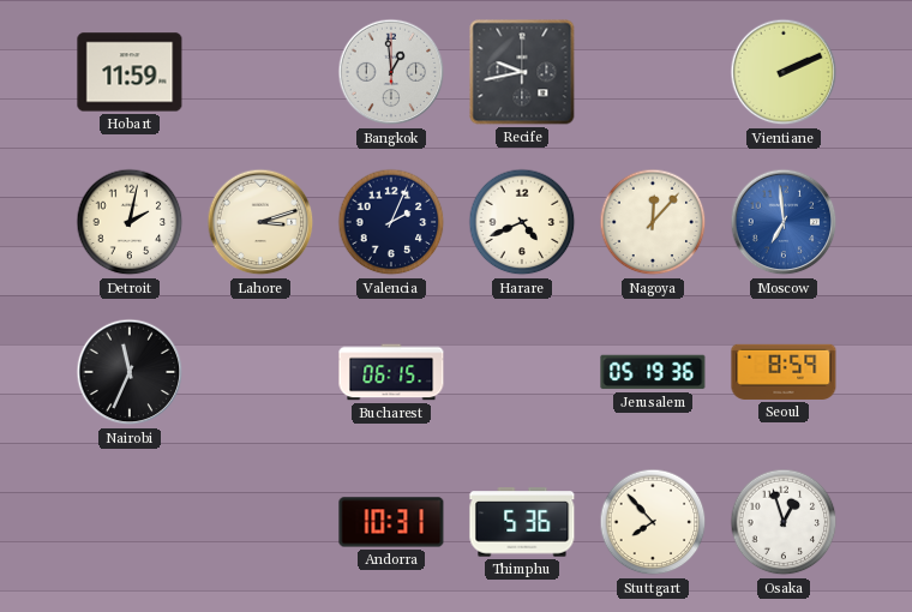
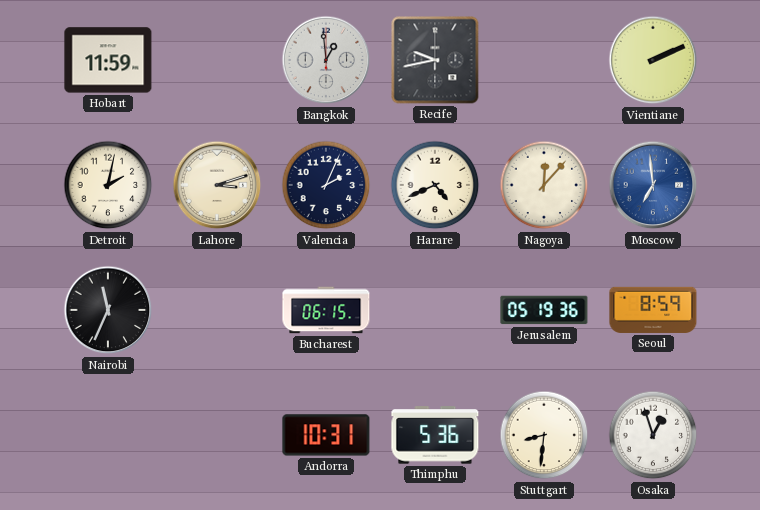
Stuttgart: 7:53 -> 8:31
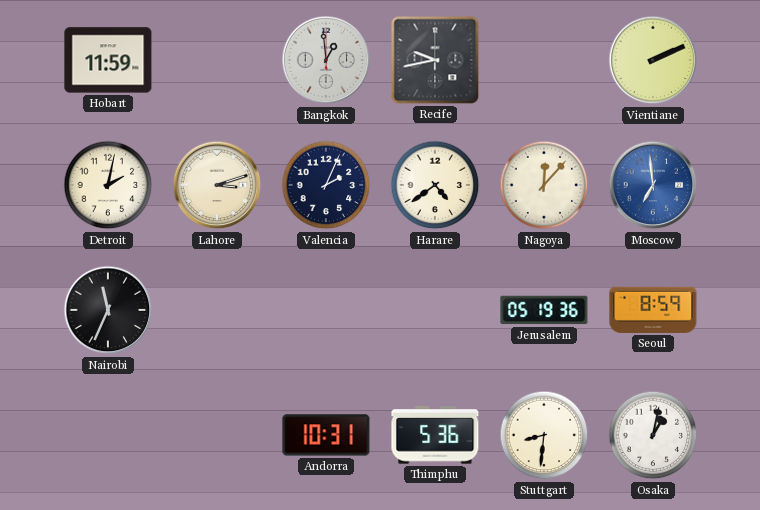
Harare: 4:41 -> 4:39
Bucharest: 06:15 -> none
Osaka: 12:57 -> 1:02
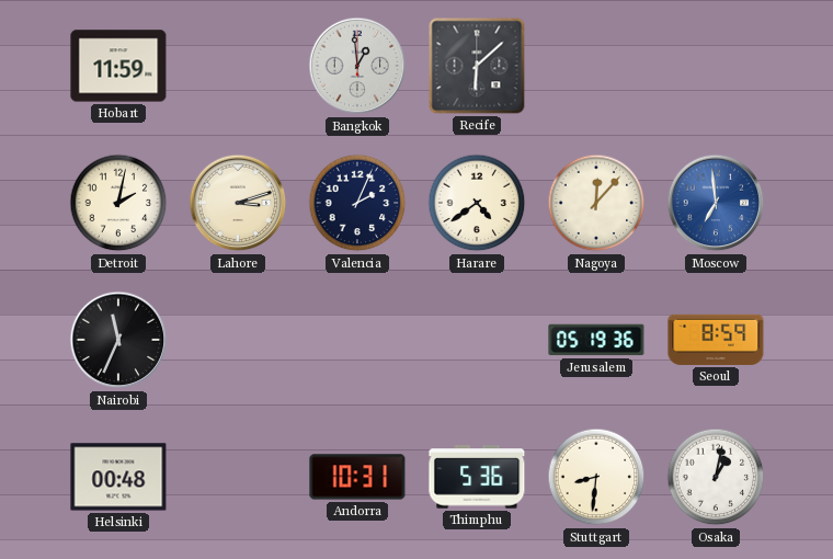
Recife: 9:43 -> 6:08
Vientiane: 2:11 -> none
Helsinki: none -> 00:48
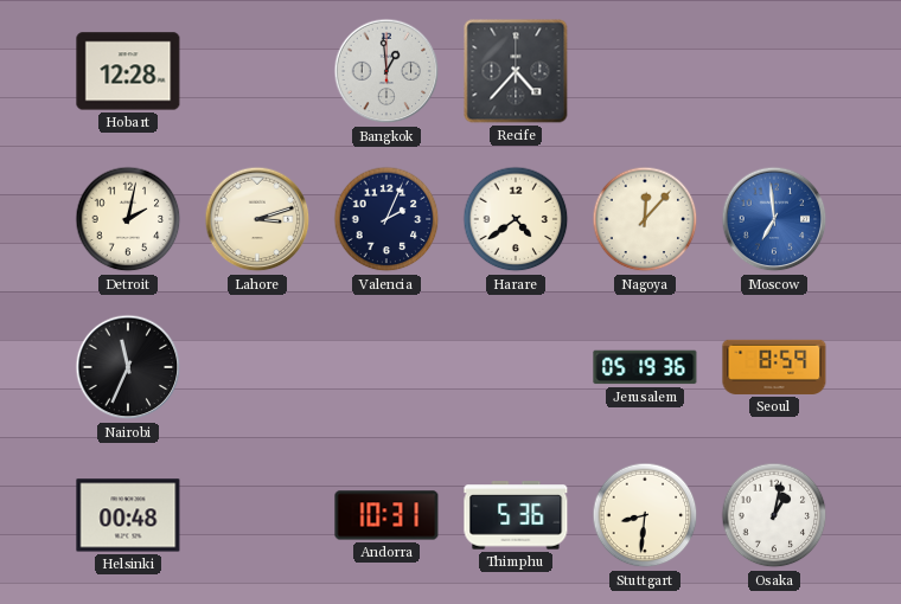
Hobart: 11:59 -> 12:28
Recife: 6:08 -> 4:37
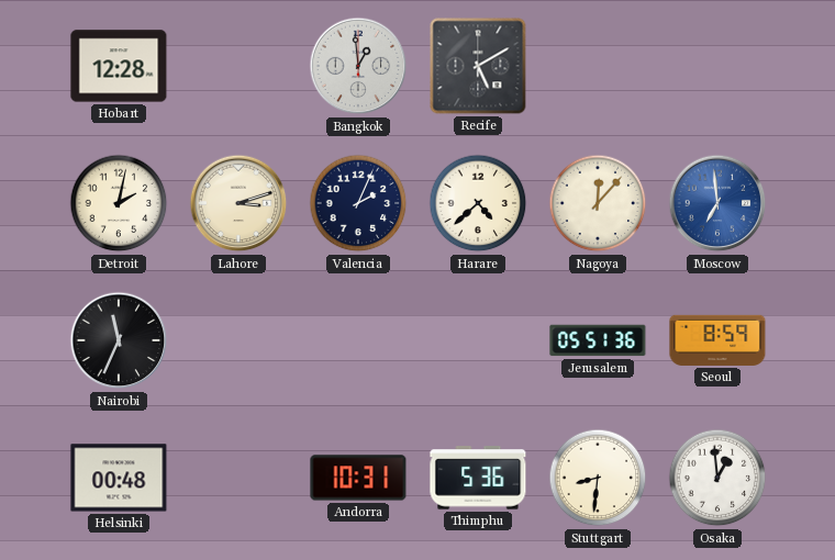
Recife: 4:37 -> 5:10
Harare: 4:39 -> 4:38
Jerusalem: 05:19 -> 05:51
Osaka: 1:02 -> 12:59
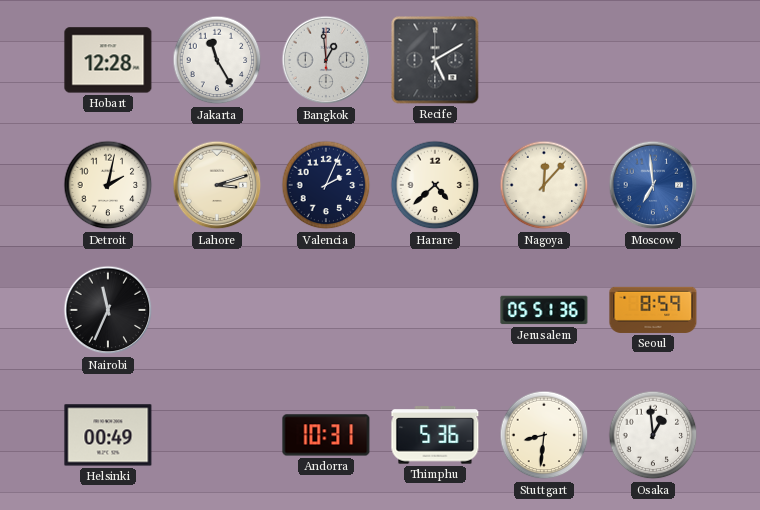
Jakarta: none -> 11:25
Helsinki: 00:48 -> 00:49
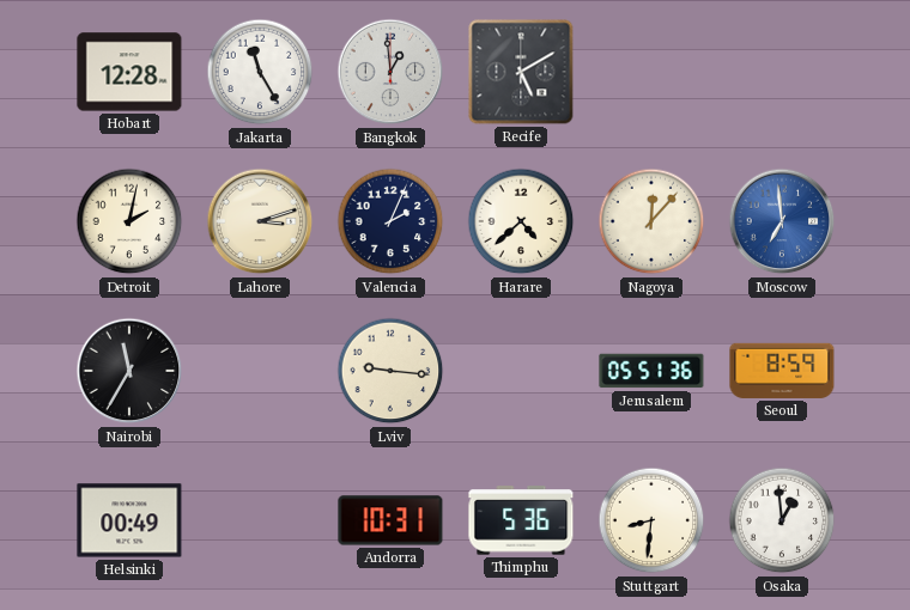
Nairobi: 11:34 -> 11:35
Lviv: none -> 9:16
